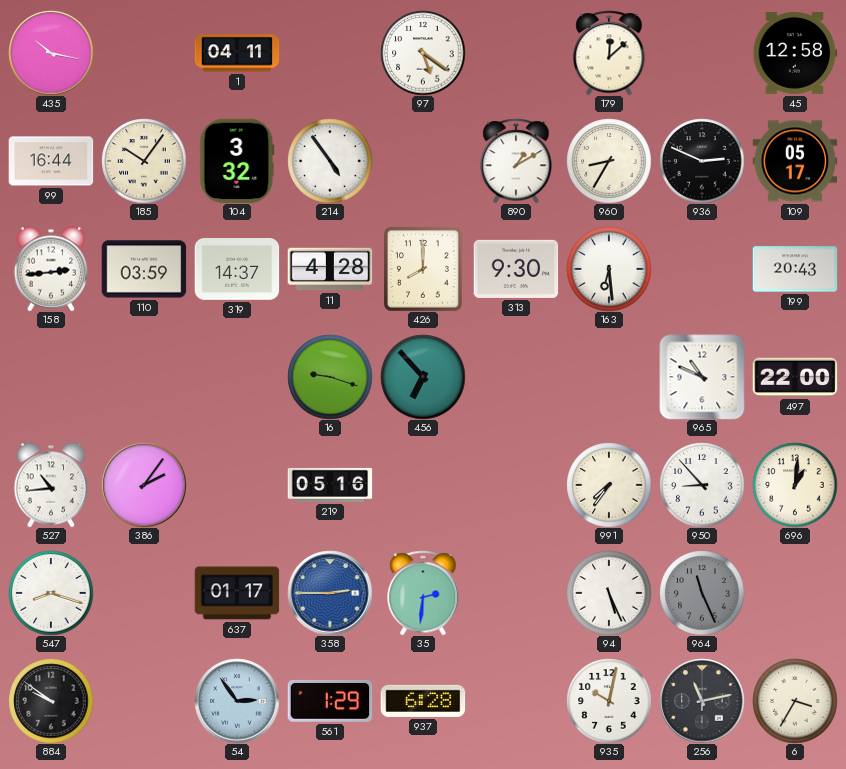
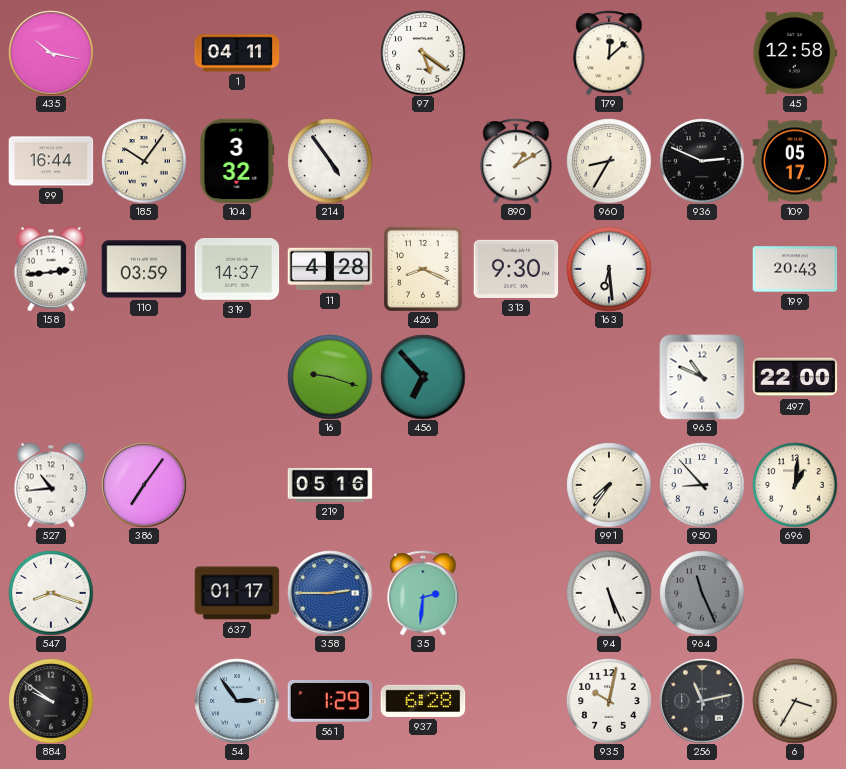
426: 8:00 -> 8:19
386: 2:06 -> 7:06
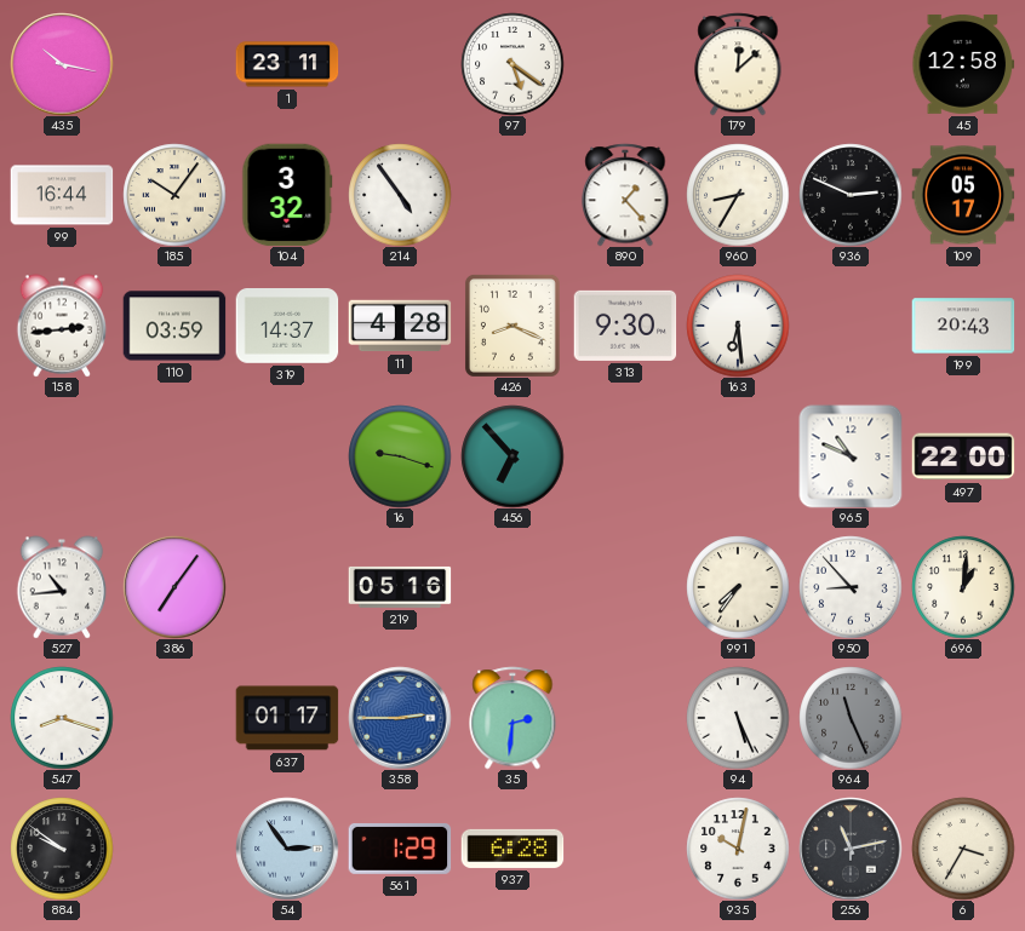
1: 04:11 -> 23:11
890: 1:10 -> 1:23
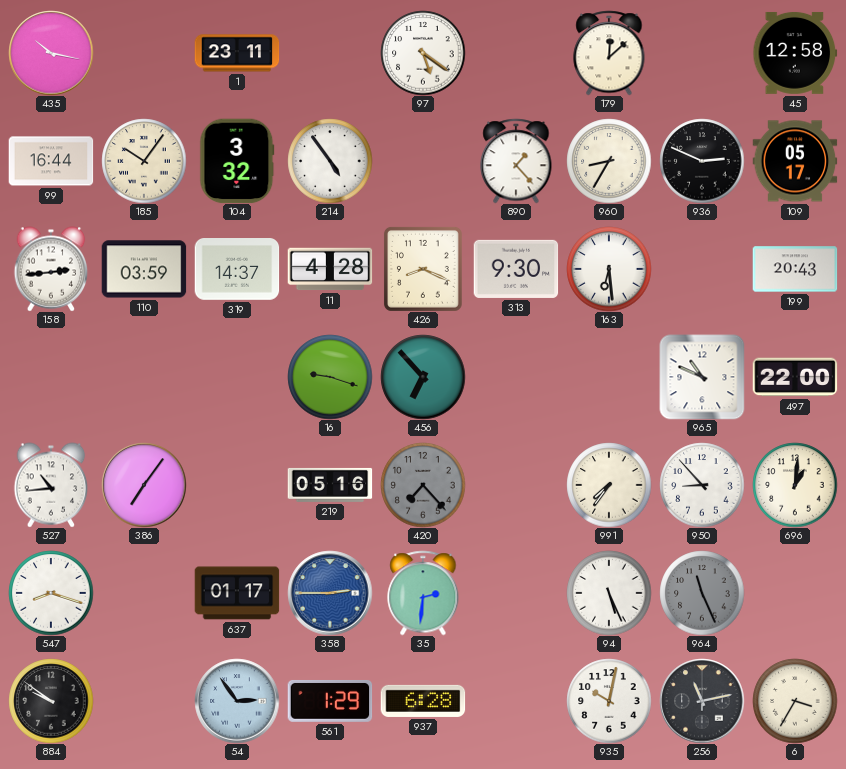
420: none -> 7:23
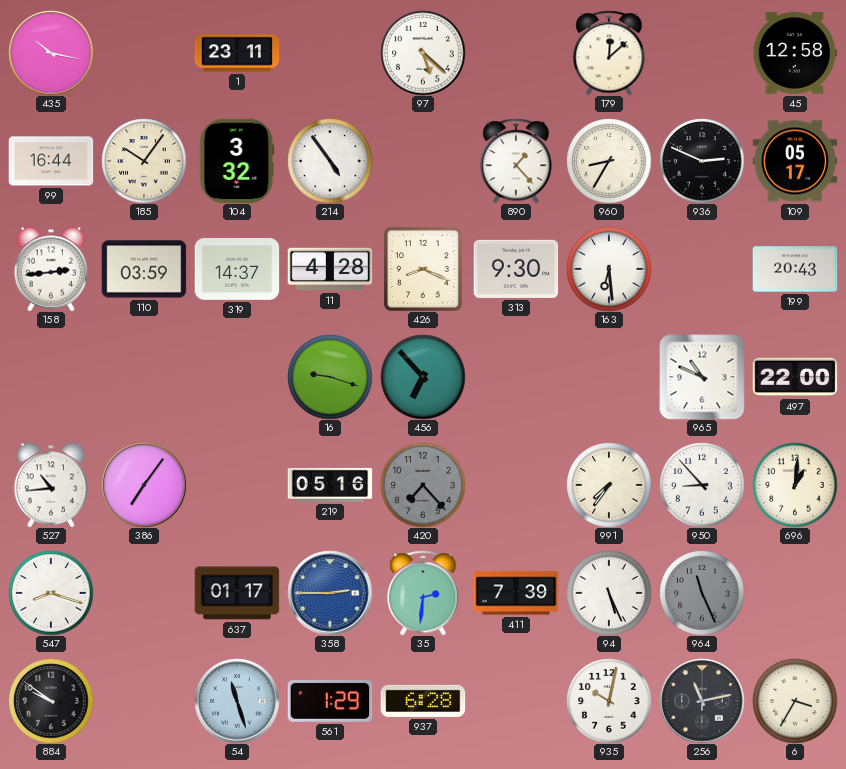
97: 5:21 -> 5:22
411: none -> 7:39
54: 2:54 -> 11:27
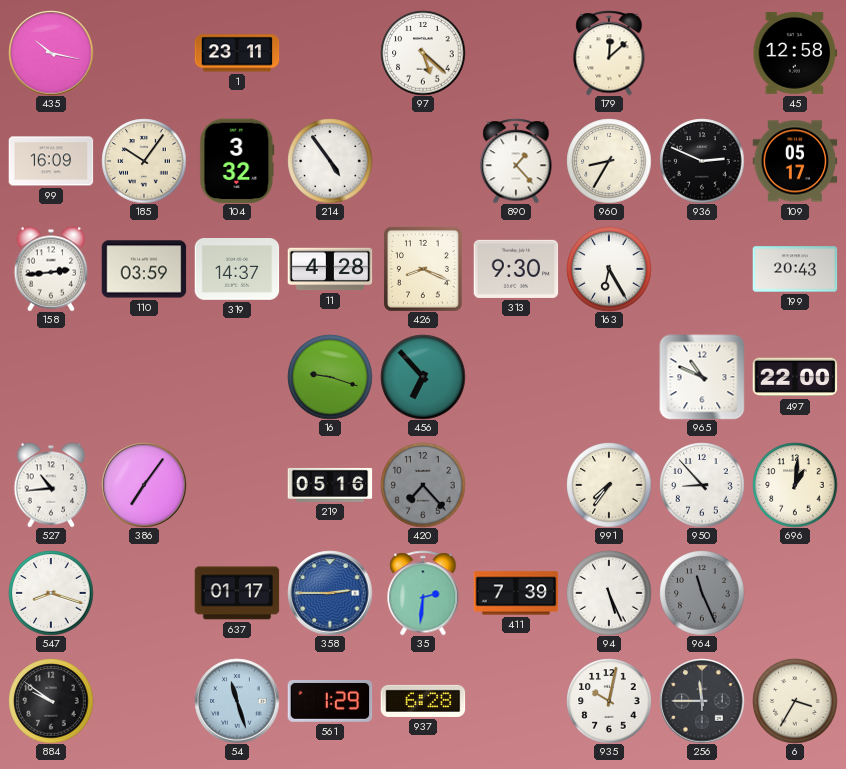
99: 16:44 -> 16:09
163: 6:29 -> 6:25
256: 11:13 -> 11:45
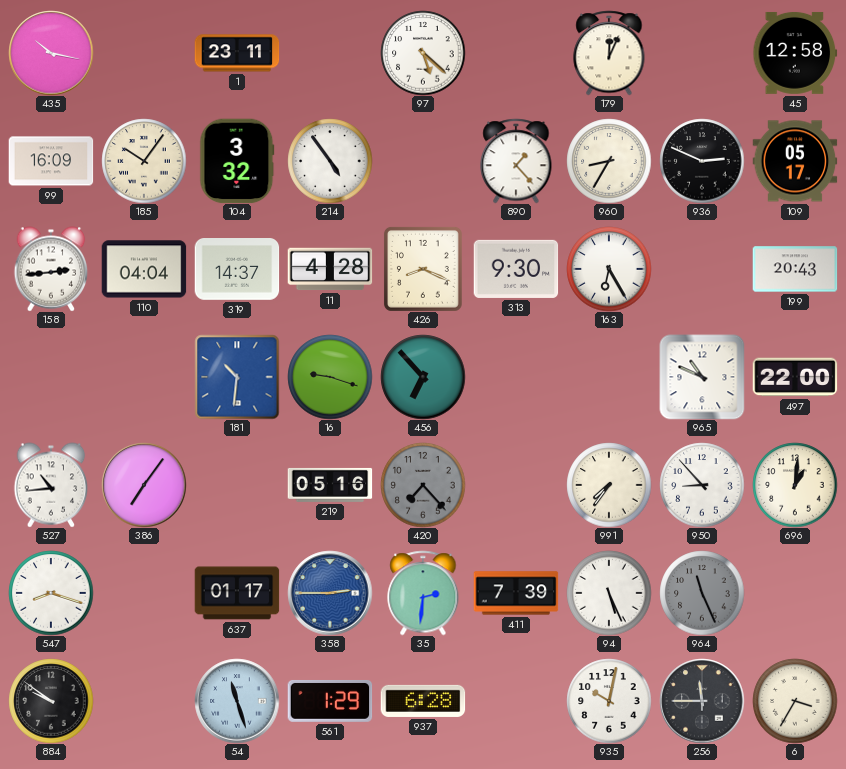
179: 12:08 -> 12:04
110: 03:59 -> 04:04
181: none -> 10:31
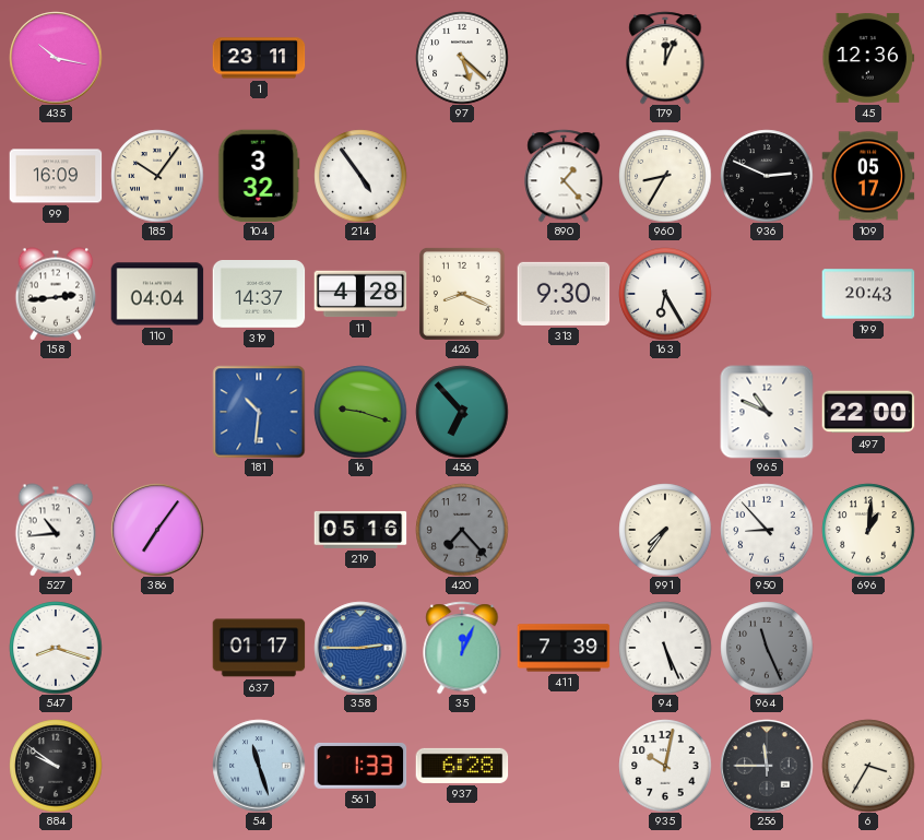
45: 12:58 -> 12:36
35: 2:31 -> 12:04
561: 1:29 -> 1:33
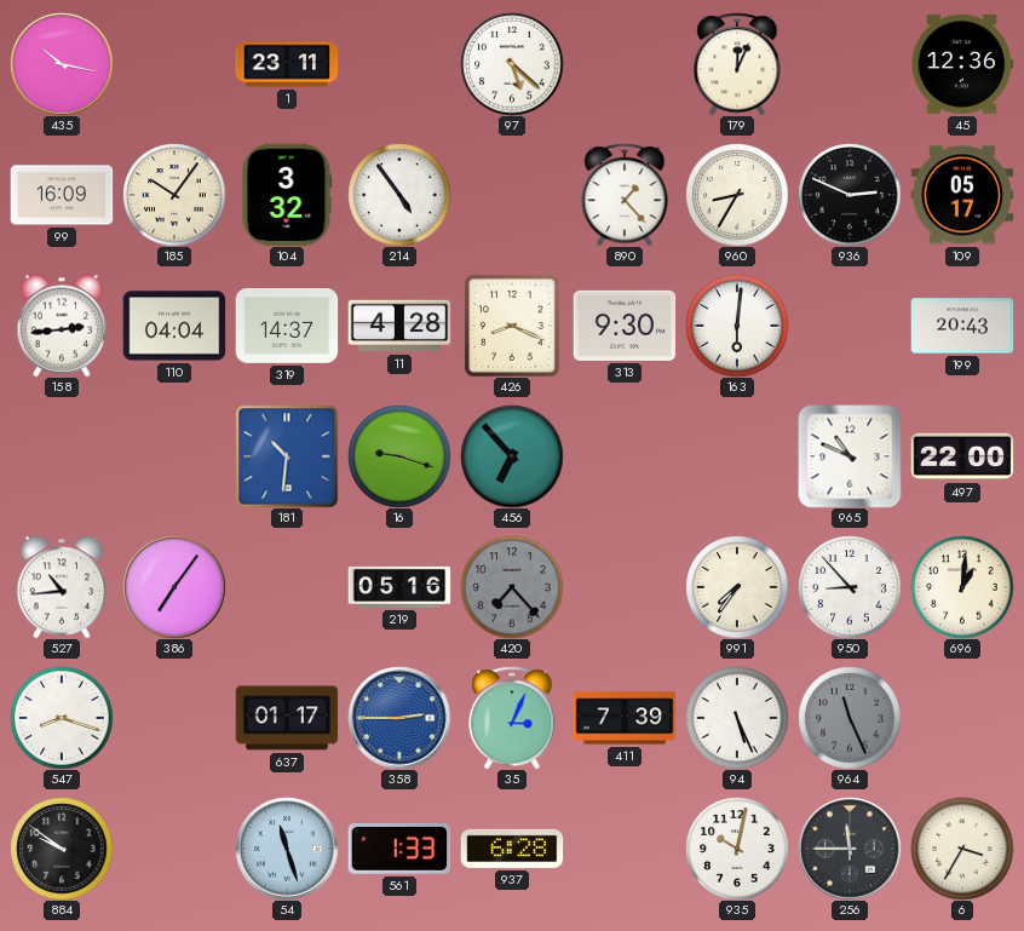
163: 6:25 -> 6:01
35: 12:04 -> 3:04
